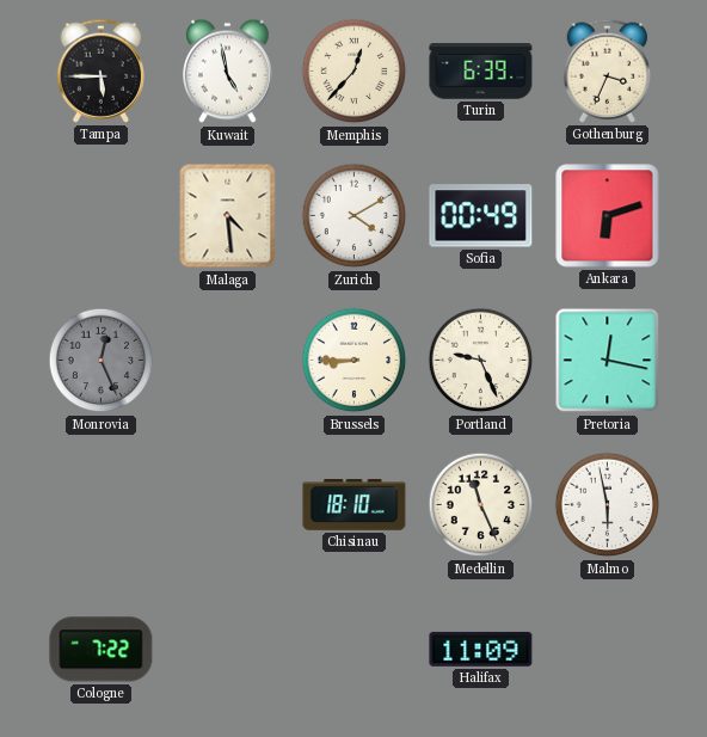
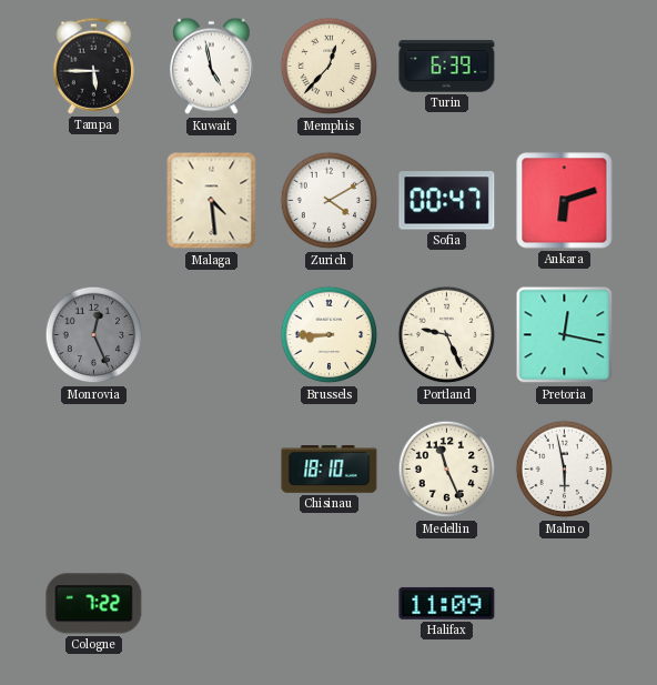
Gothenburg: 3:34 -> none
Sofia: 00:49 -> 00:47
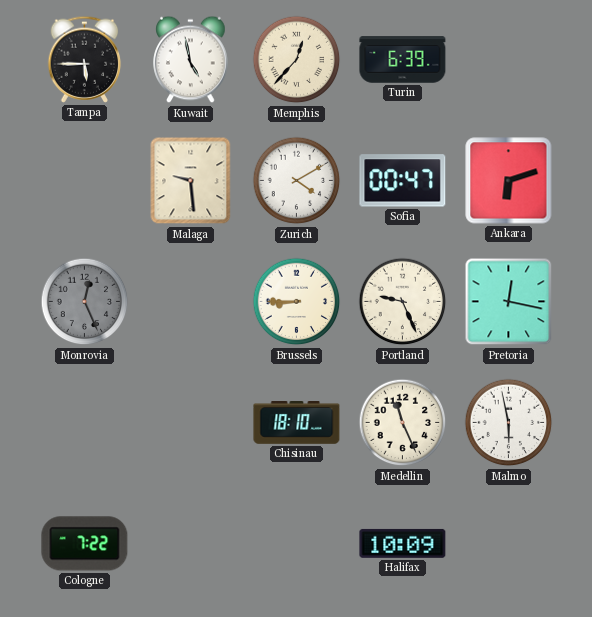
Malaga: 4:29 -> 9:29
Halifax: 11:09 -> 10:09
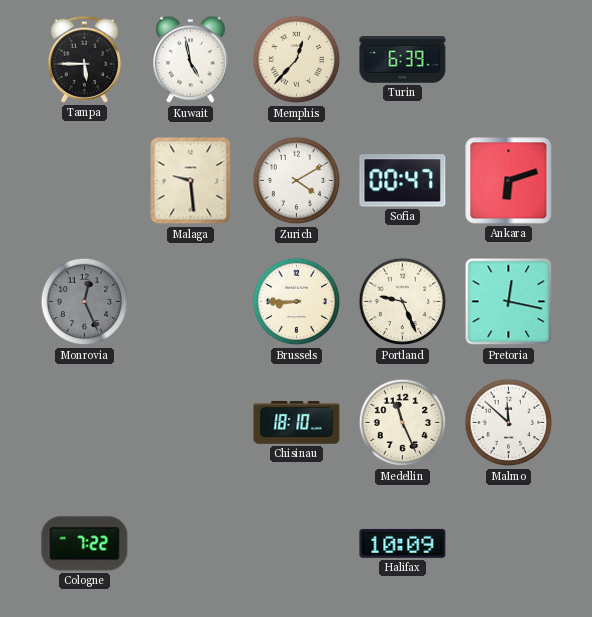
Malmo: 5:58 -> 11:52
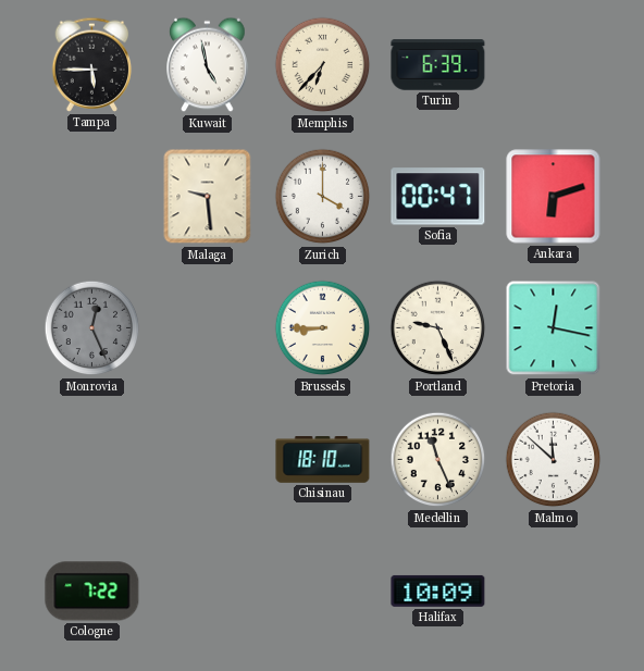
Memphis: 12:37 -> 6:37
Zurich: 4:10 -> 4:00
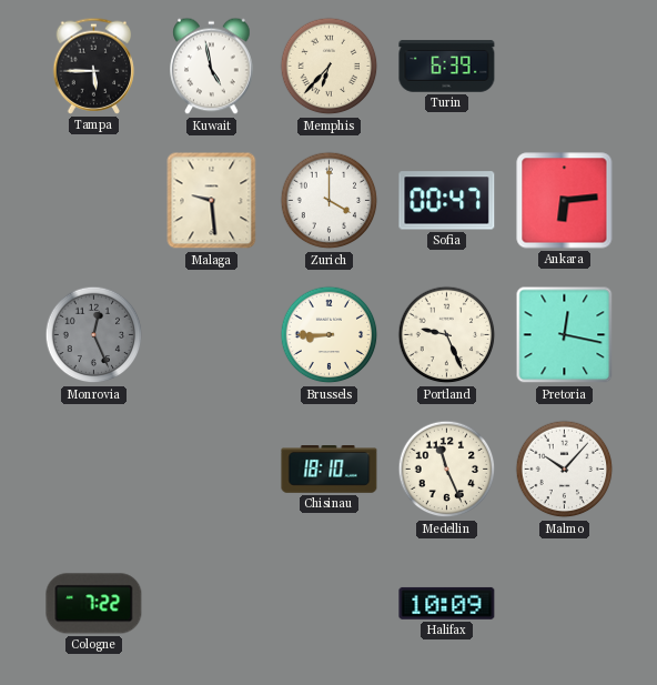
Ankara: 6:12 -> 6:14
Malmo: 11:52 -> 10:07
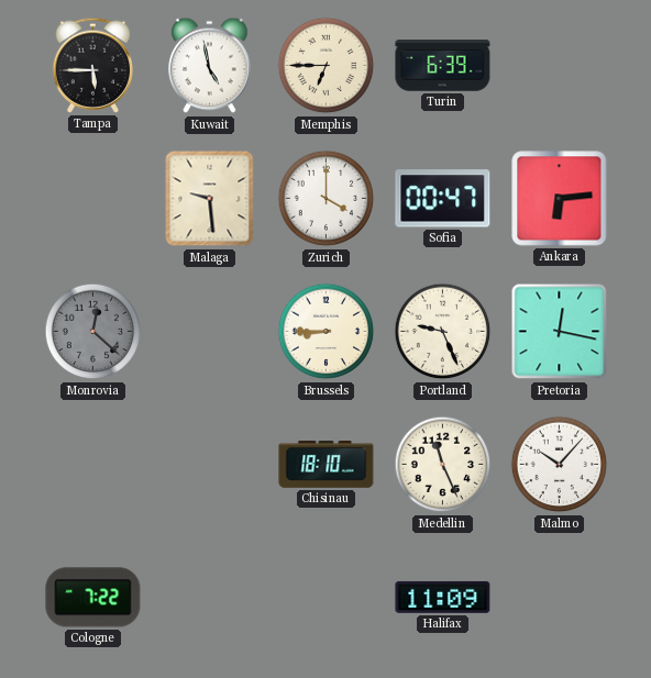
Memphis: 6:37 -> 6:45
Monrovia: 12:26 -> 12:22
Halifax: 10:09 -> 11:09
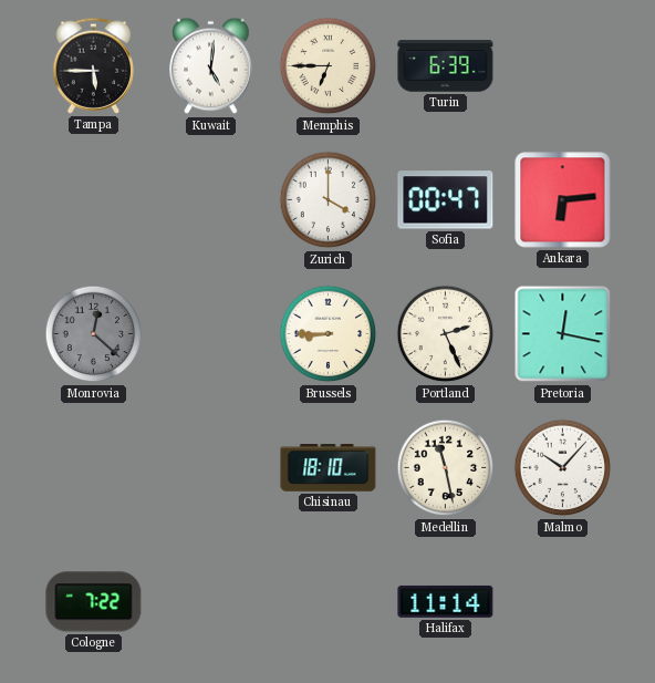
Kuwait: 4:58 -> 5:01
Malaga: 9:29 -> none
Portland: 9:26 -> 2:26
Medellin: 11:26 -> 11:28
Halifax: 11:09 -> 11:14
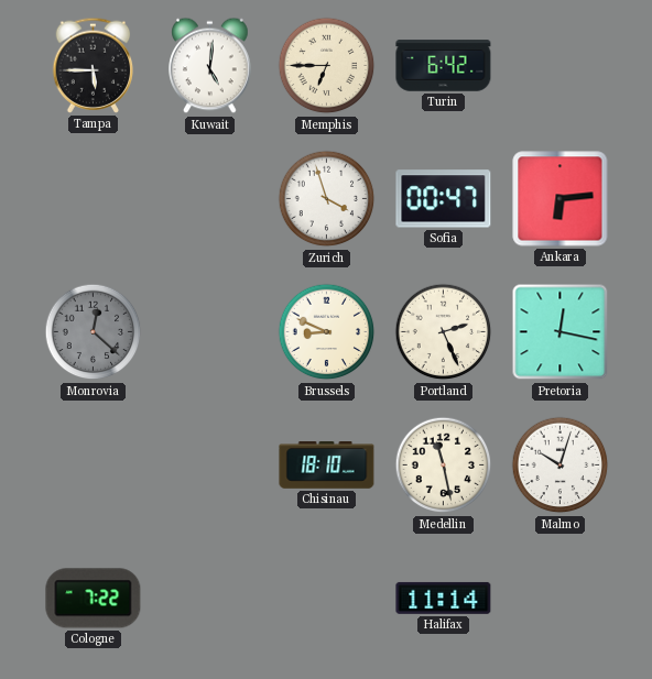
Turin: 6:39 -> 6:42
Zurich: 4:00 -> 3:57
Brussels: 8:45 -> 8:49
Malmo: 10:07 -> 10:03
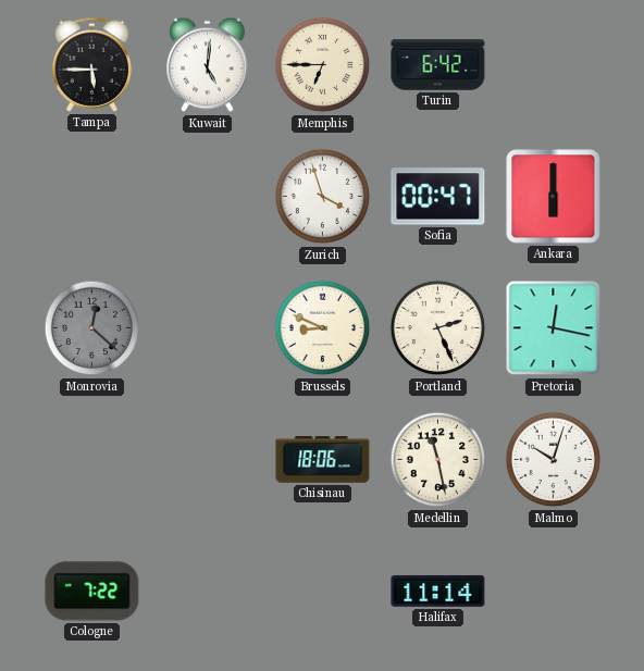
Ankara: 6:14 -> 6:00
Chisinau: 18:10 -> 18:06
